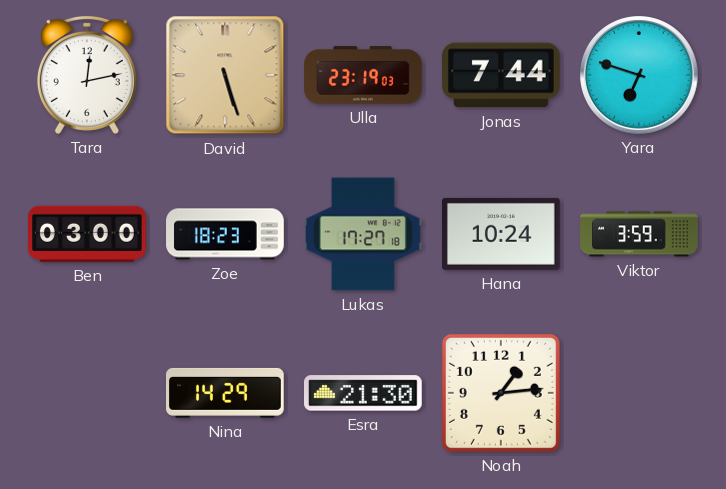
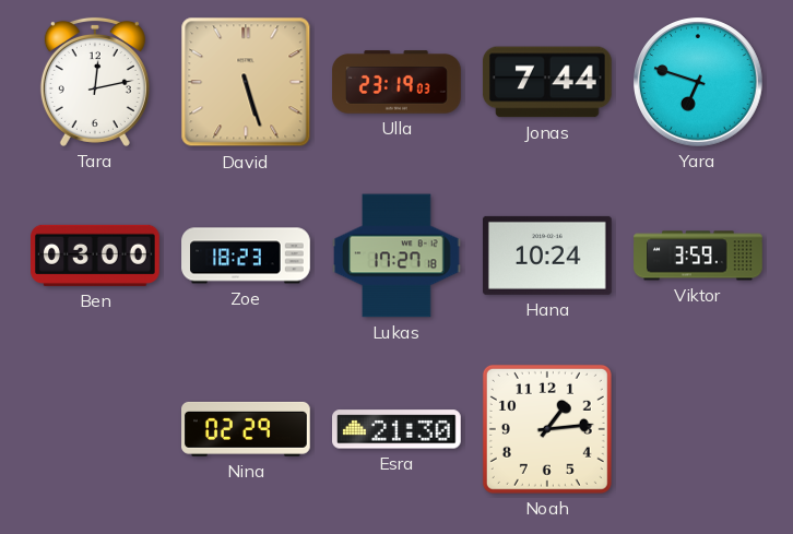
Nina: 14:29 -> 02:29
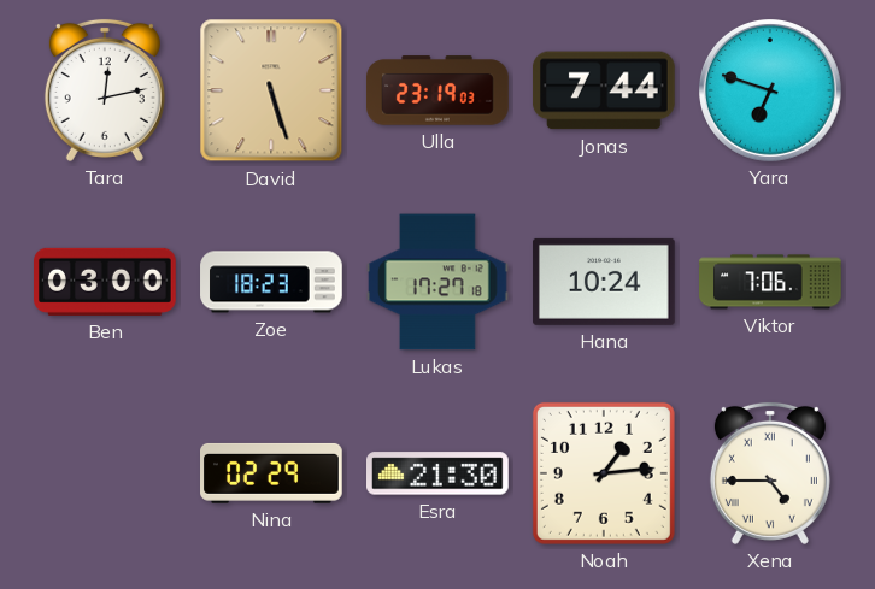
Viktor: 3:59 -> 7:06
Xena: none -> 4:45
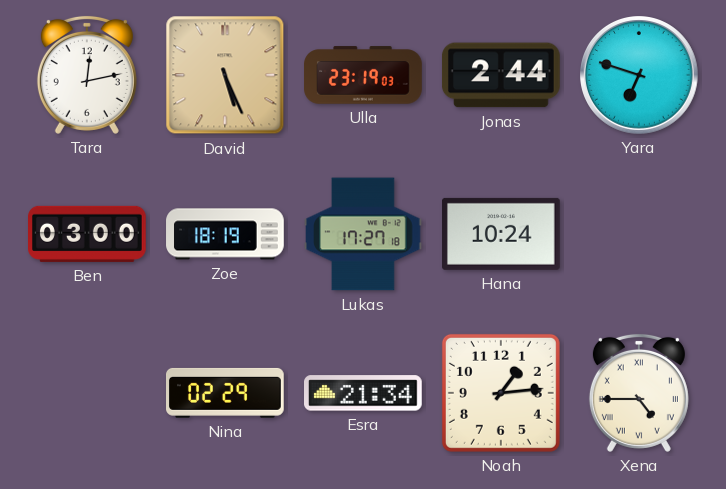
David: 5:27 -> 5:26
Jonas: 7:44 -> 2:44
Zoe: 18:23 -> 18:19
Viktor: 7:06 -> none
Esra: 21:30 -> 21:34
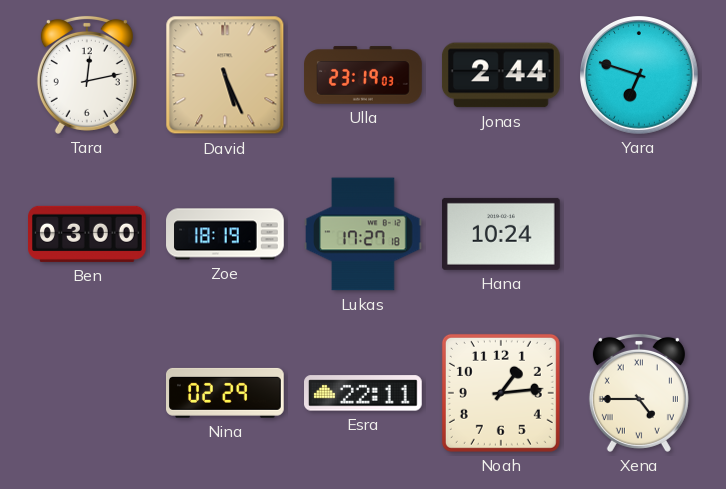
Esra: 21:34 -> 22:11
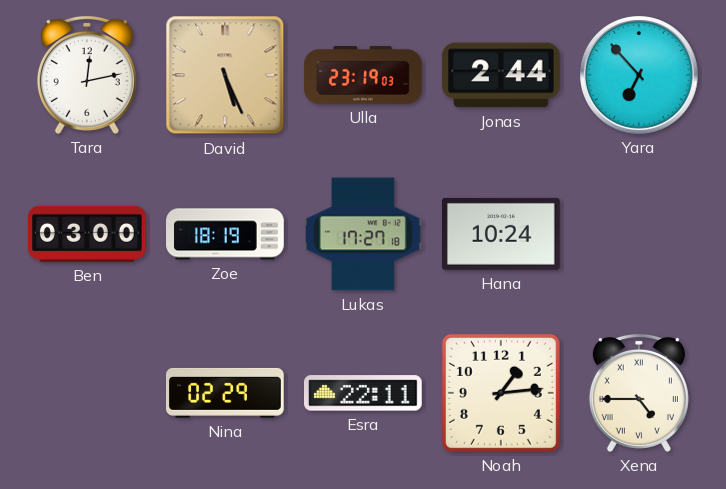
Yara: 6:48 -> 6:53
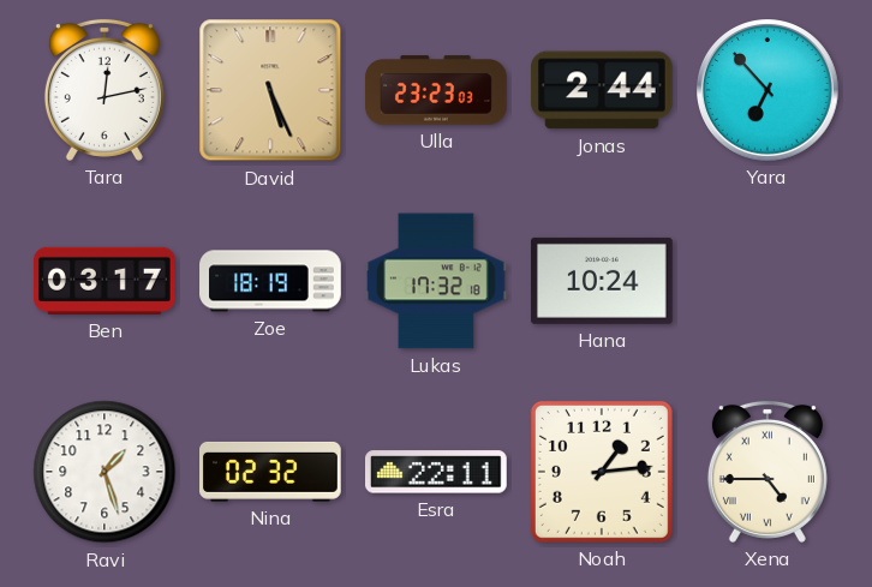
Ulla: 23:19 -> 23:23
Ben: 03:00 -> 03:17
Lukas: 17:27 -> 17:32
Ravi: none -> 1:27
Nina: 02:29 -> 02:32
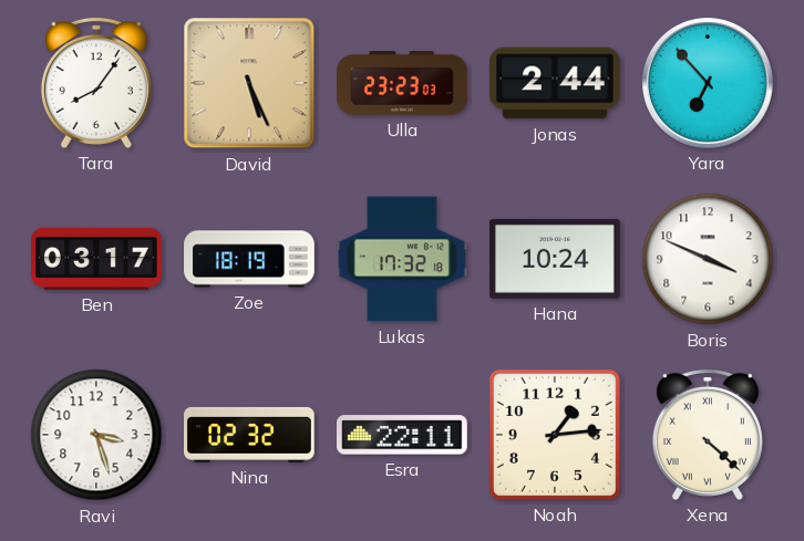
Tara: 12:13 -> 8:06
Boris: none -> 3:49
Ravi: 1:27 -> 3:27
Xena: 4:45 -> 4:22
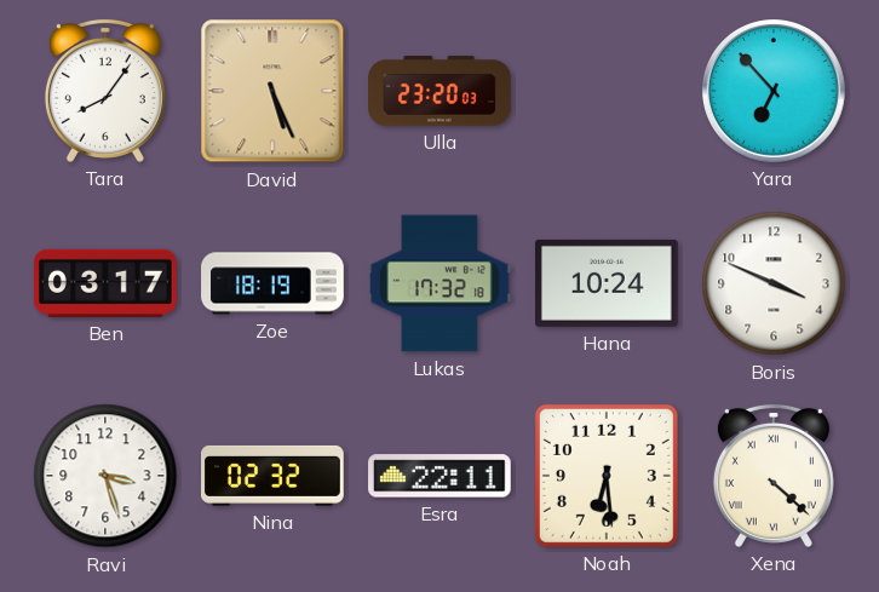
Ulla: 23:23 -> 23:20
Jonas: 2:44 -> none
Noah: 1:14 -> 6:29
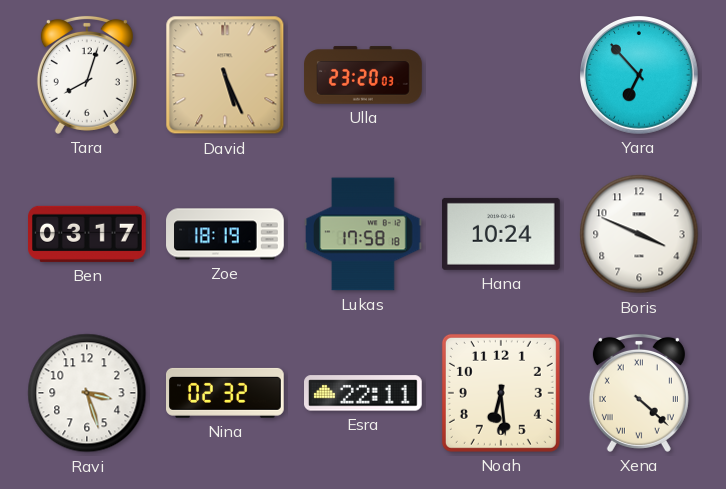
Tara: 8:06 -> 8:03
Lukas: 17:32 -> 17:58
